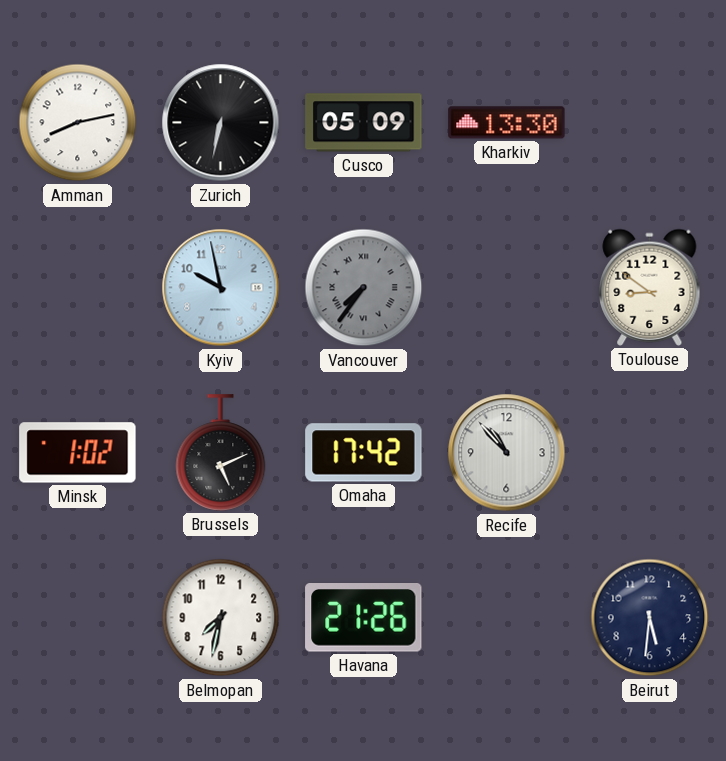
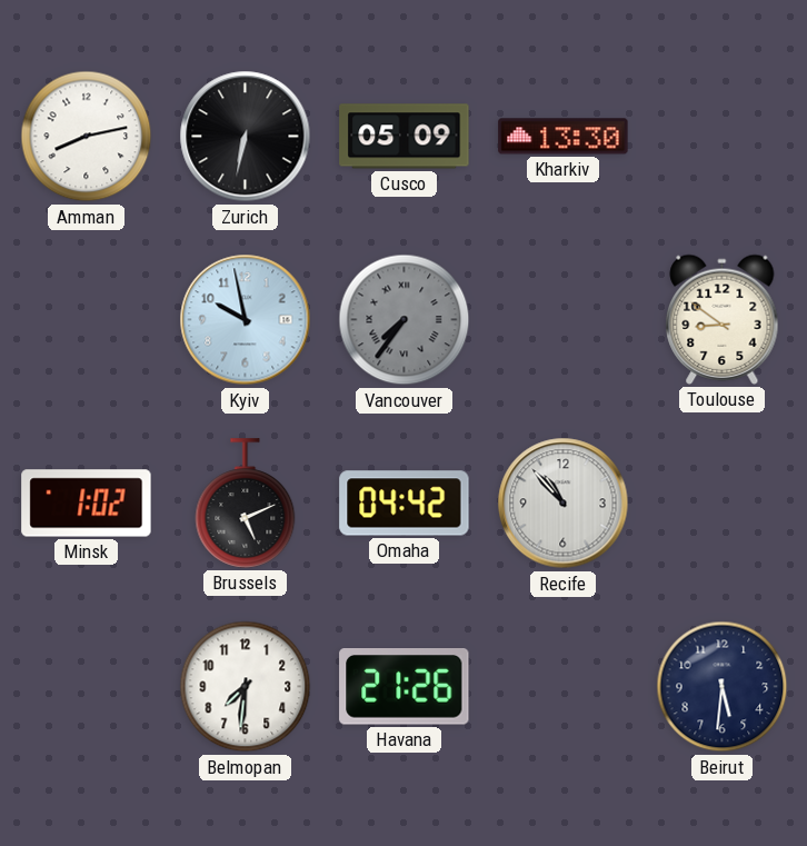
Omaha: 17:42 -> 04:42
Belmopan: 7:32 -> 7:31
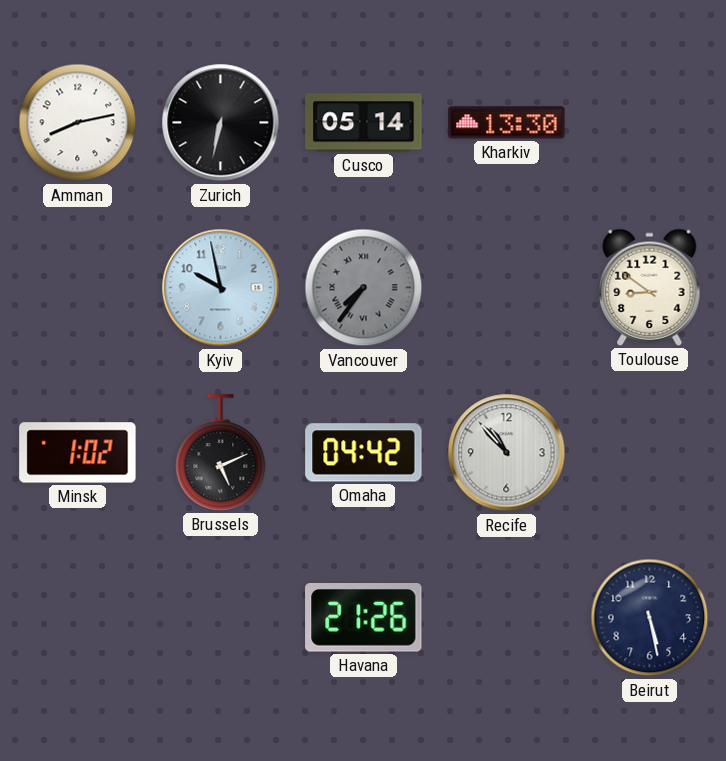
Cusco: 05:09 -> 05:14
Belmopan: 7:31 -> none
Beirut: 5:31 -> 5:28
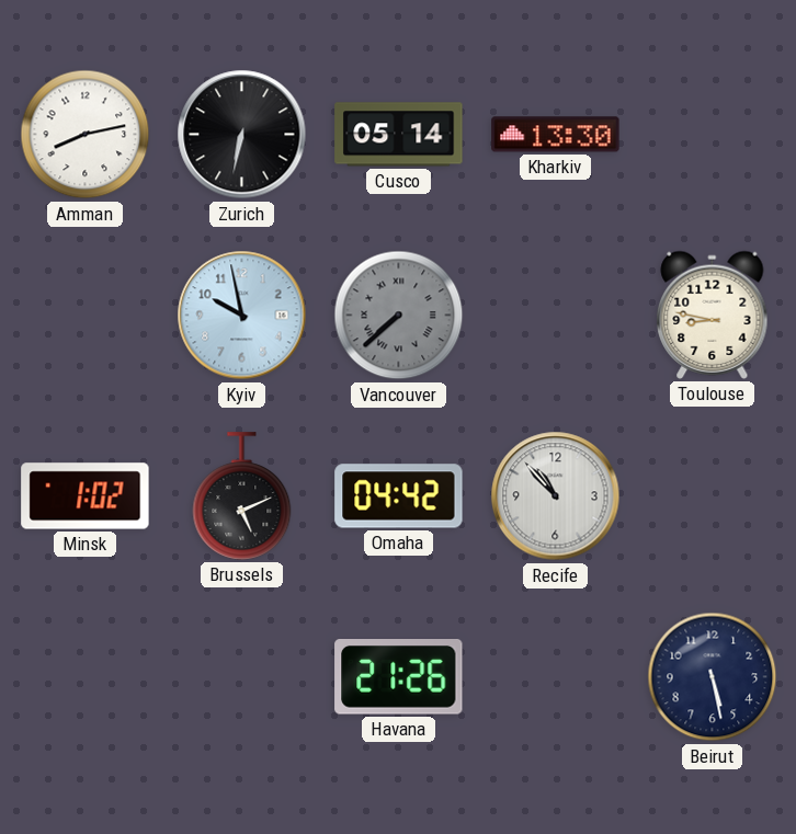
Vancouver: 7:36 -> 7:38
Toulouse: 8:51 -> 8:47
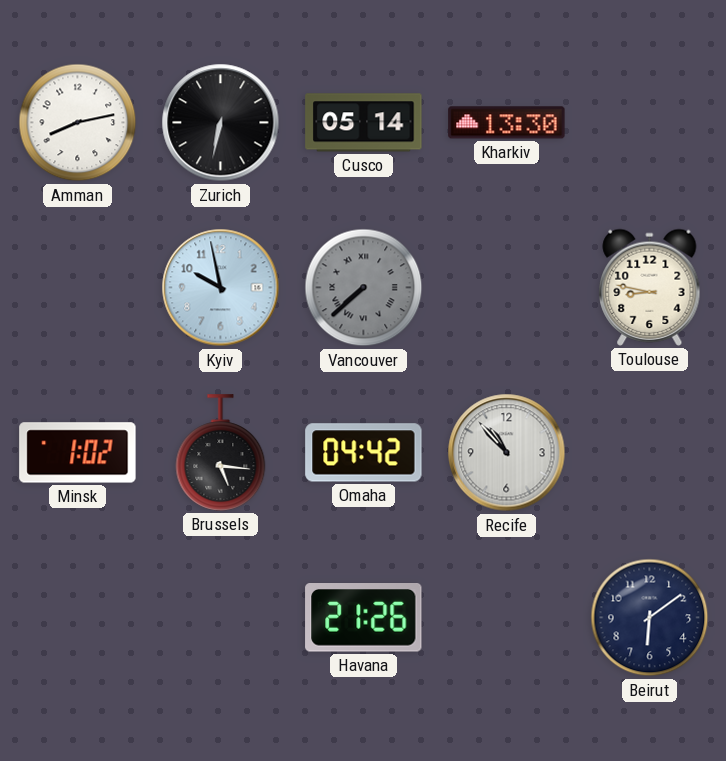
Brussels: 5:11 -> 5:16
Beirut: 5:28 -> 6:09
